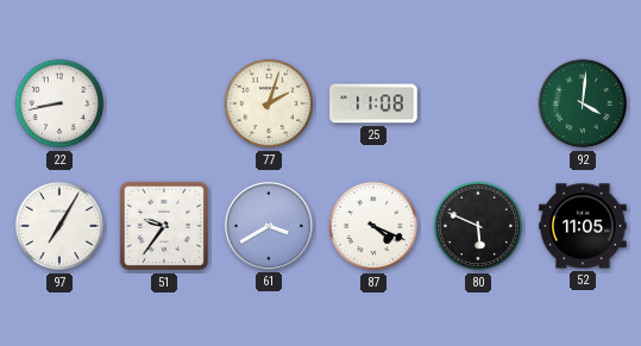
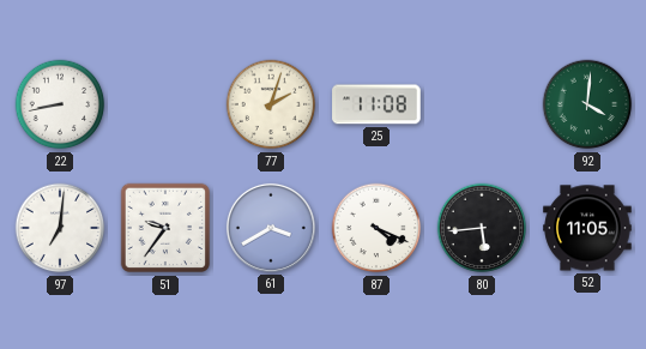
97: 7:05 -> 7:01
80: 5:49 -> 5:44
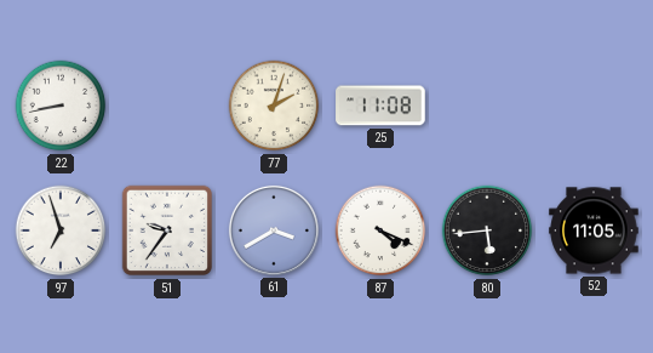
92: 4:01 -> none
97: 7:01 -> 6:57
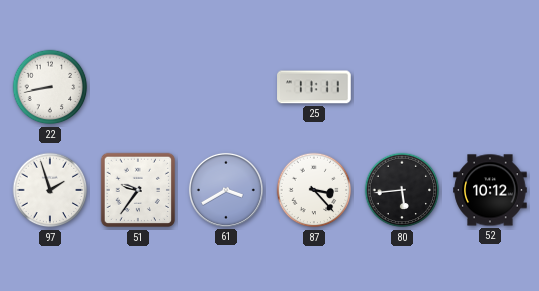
77: 2:03 -> none
25: 11:08 -> 11:11
97: 6:57 -> 1:57
87: 4:19 -> 3:23
52: 11:05 -> 10:12
